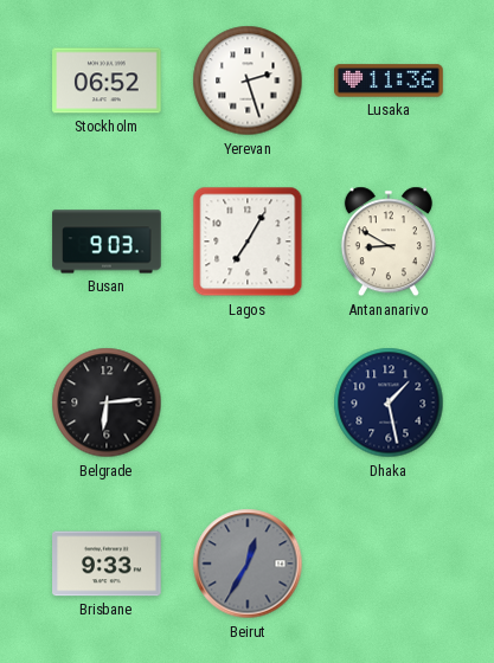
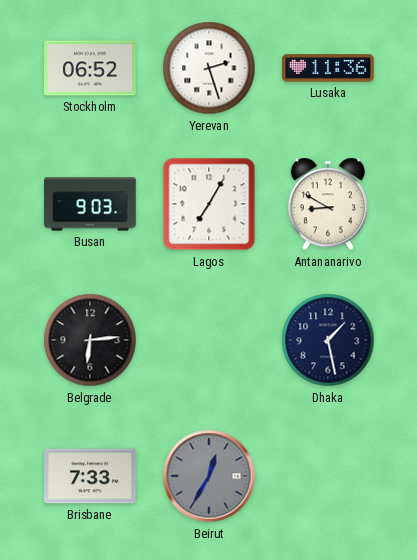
Brisbane: 9:33 -> 7:33
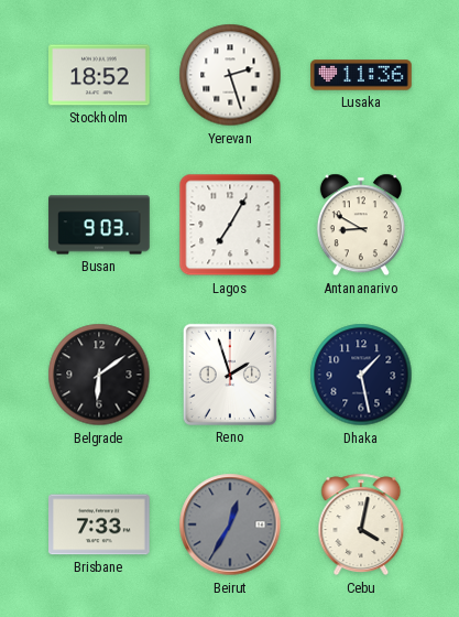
Stockholm: 06:52 -> 18:52
Belgrade: 6:14 -> 6:09
Reno: none -> 1:57
Cebu: none -> 4:02
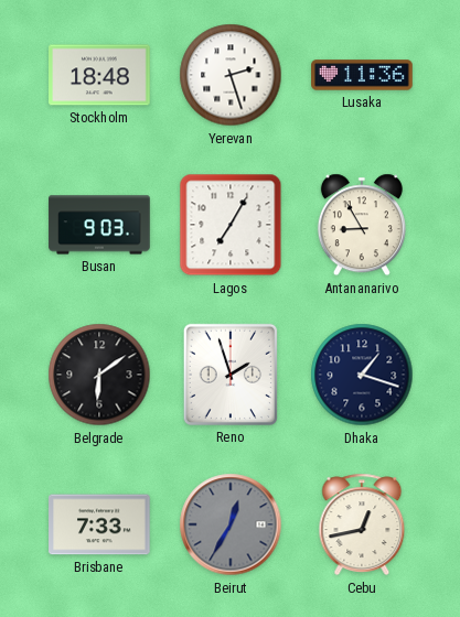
Stockholm: 18:52 -> 18:48
Antananarivo: 8:50 -> 8:55
Dhaka: 1:28 -> 1:18
Cebu: 4:02 -> 12:43
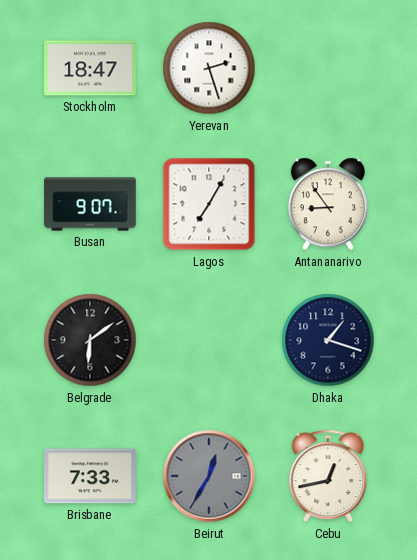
Stockholm: 18:48 -> 18:47
Lusaka: 11:36 -> none
Busan: 9:03 -> 9:07
Antananarivo: 8:55 -> 8:54
Reno: 1:57 -> none
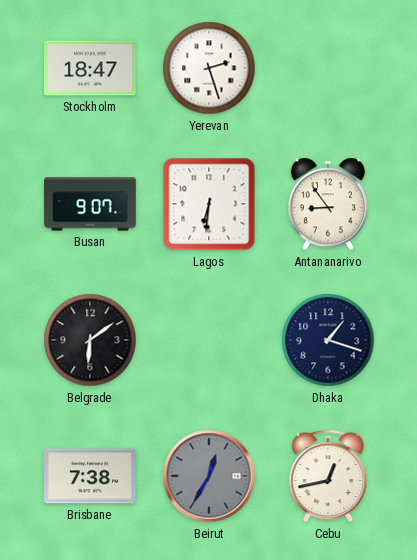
Lagos: 7:05 -> 6:31
Brisbane: 7:33 -> 7:38
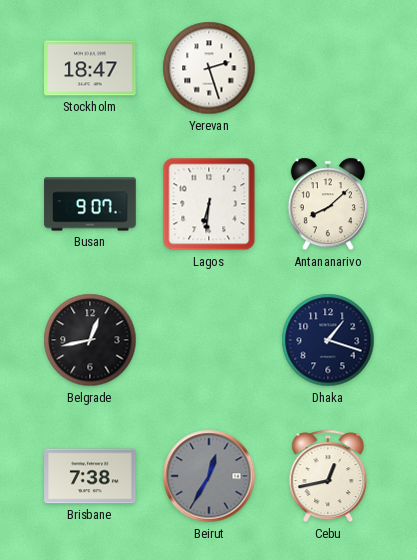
Antananarivo: 8:54 -> 8:08
Belgrade: 6:09 -> 12:43
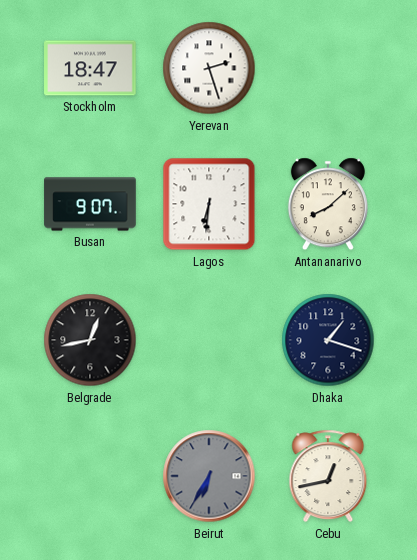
Brisbane: 7:38 -> none
Beirut: 12:35 -> 6:35
